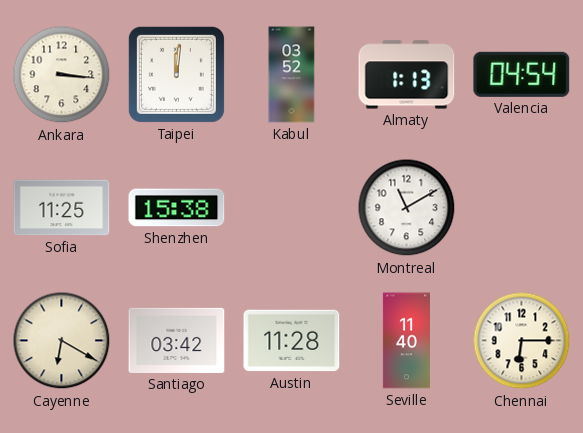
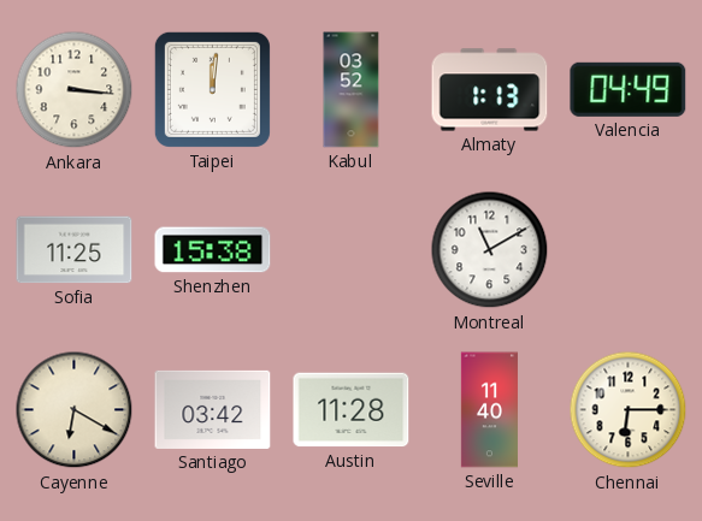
Valencia: 04:54 -> 04:49
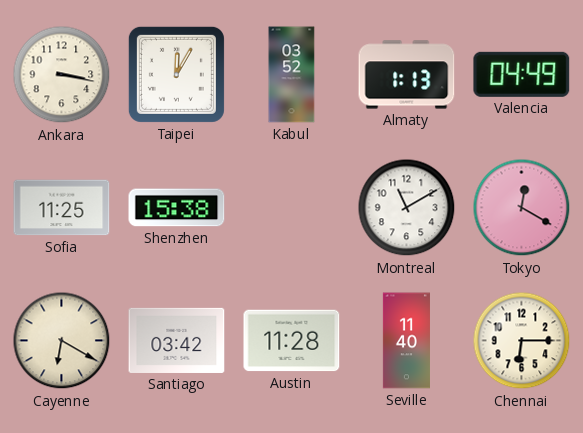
Ankara: 3:16 -> 3:17
Taipei: 12:01 -> 12:05
Tokyo: none -> 12:20
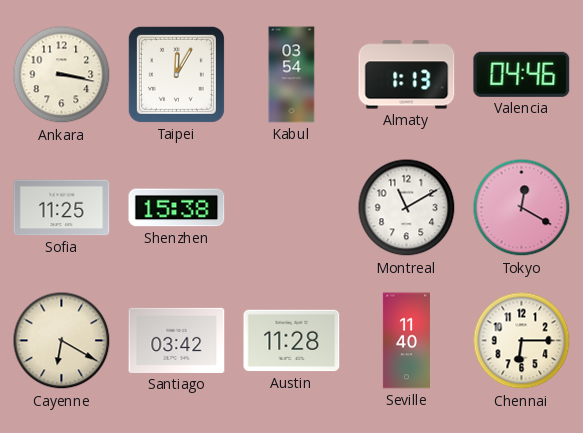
Kabul: 03:52 -> 03:54
Valencia: 04:49 -> 04:46
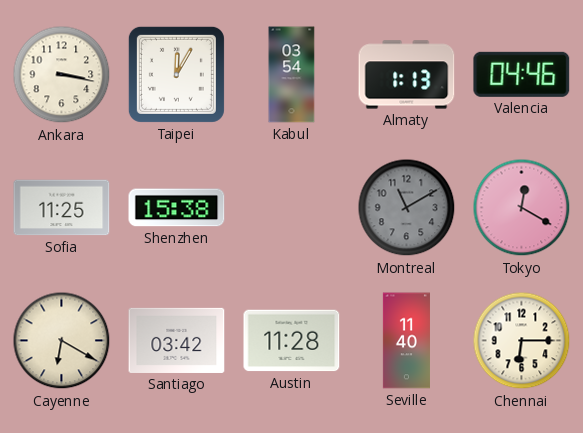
Montreal dial: white -> grey
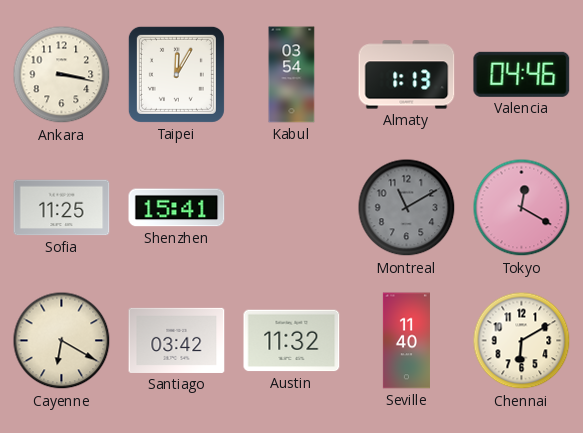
Shenzhen: 15:38 -> 15:41
Austin: 11:28 -> 11:32
Chennai: 6:15 -> 6:10
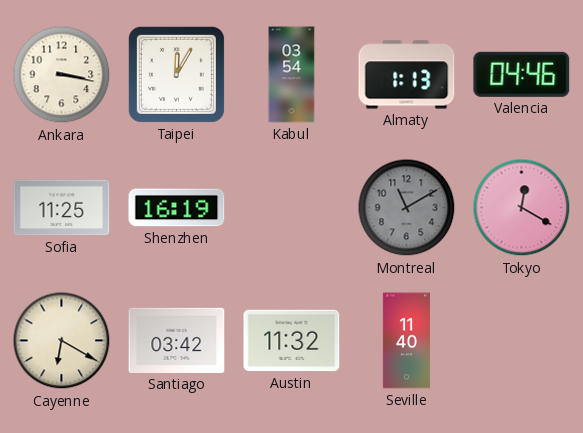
Shenzhen: 15:41 -> 16:19
Chennai: 6:10 -> none
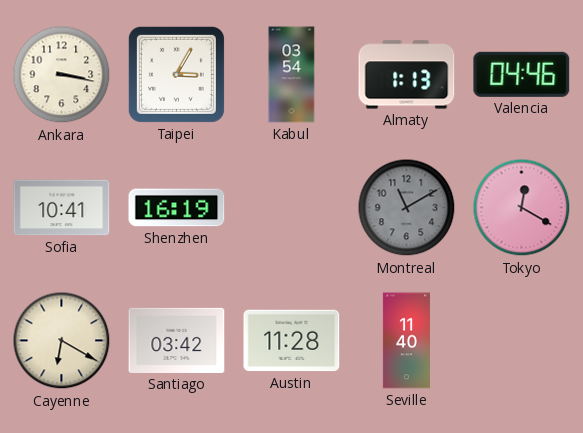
Taipei: 12:05 -> 3:05
Sofia: 11:25 -> 10:41
Austin: 11:32 -> 11:28
